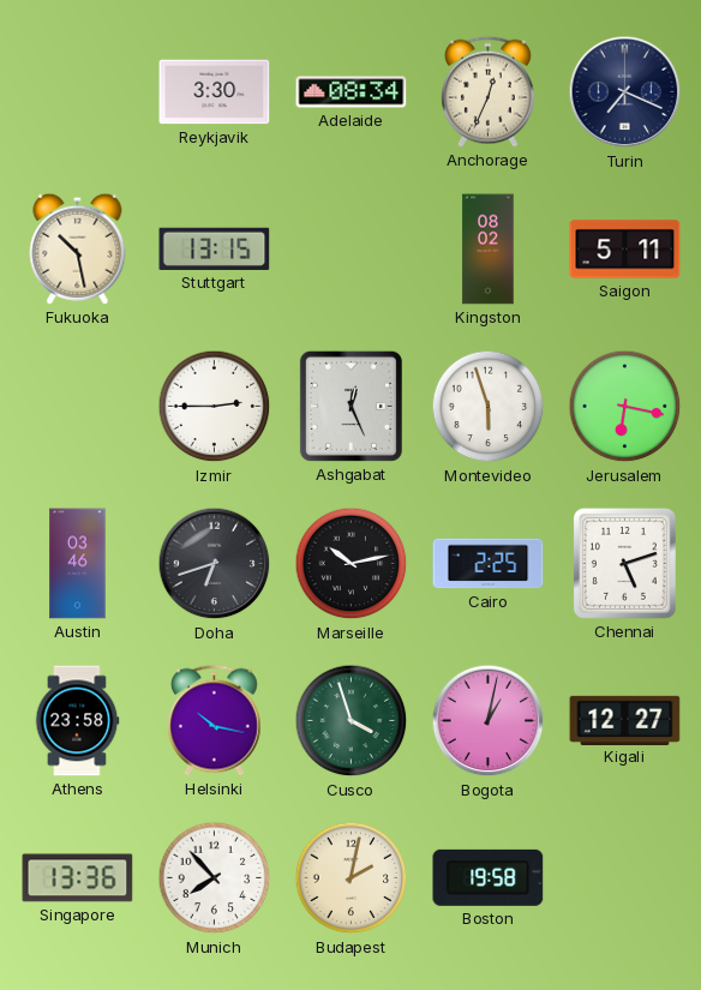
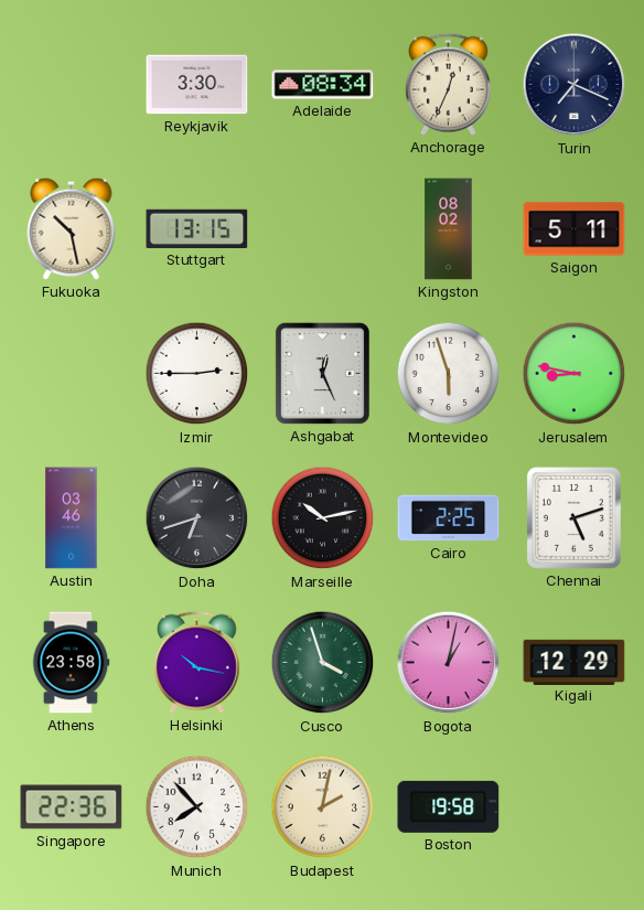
Jerusalem: 6:17 -> 8:47
Kigali: 12:27 -> 12:29
Singapore: 13:36 -> 22:36
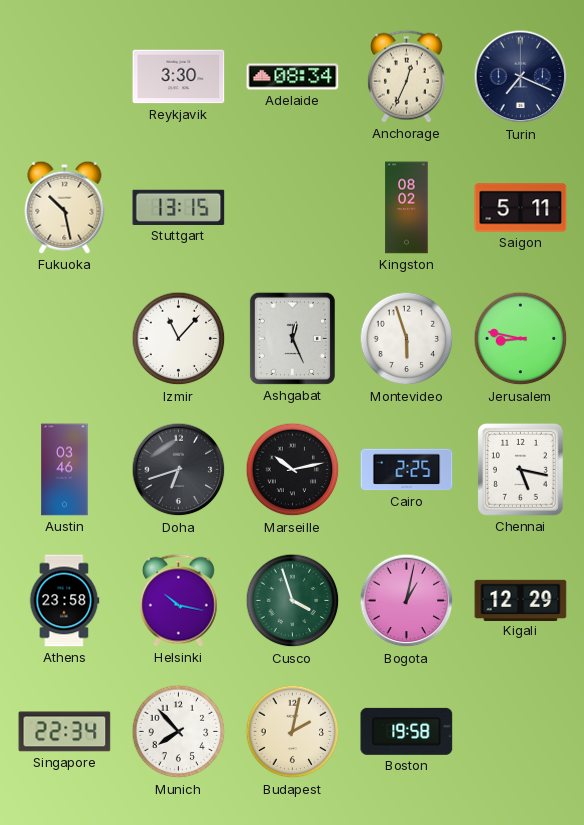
Izmir: 2:45 -> 11:07
Chennai: 5:12 -> 5:17
Singapore: 22:36 -> 22:34
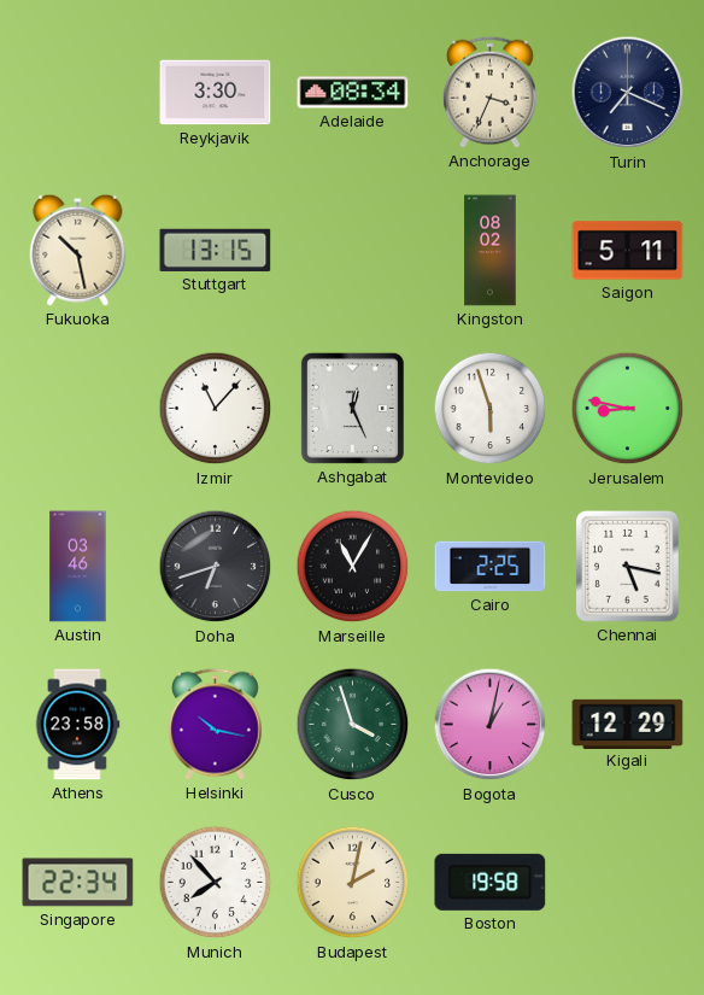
Anchorage: 12:34 -> 3:34
Marseille: 10:13 -> 11:05
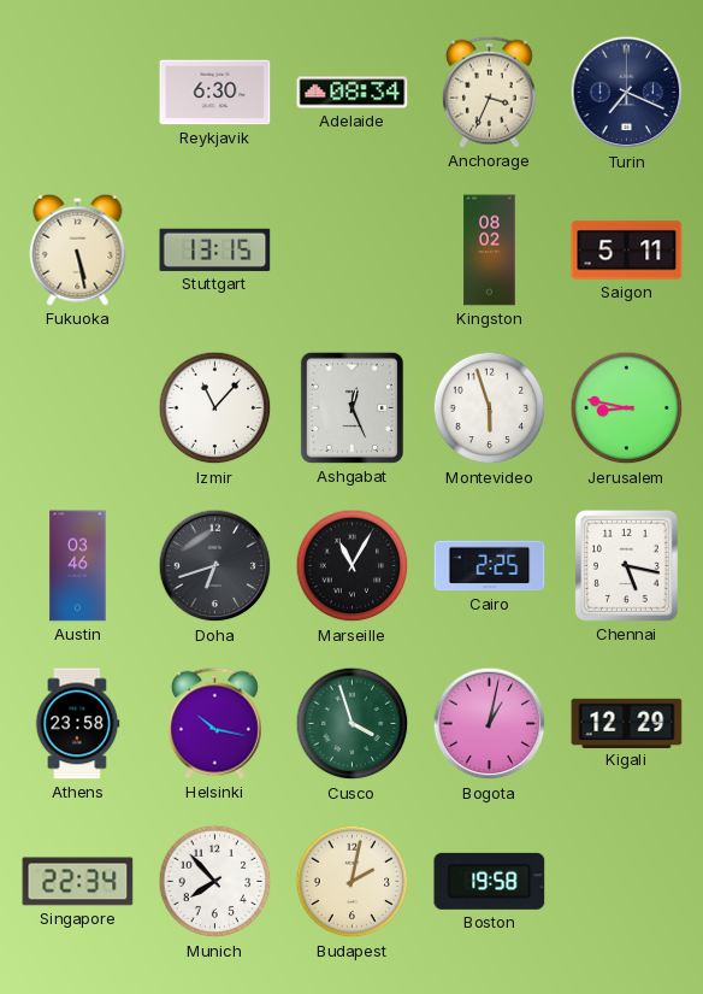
Reykjavik: 3:30 -> 6:30
Fukuoka: 10:28 -> 5:28
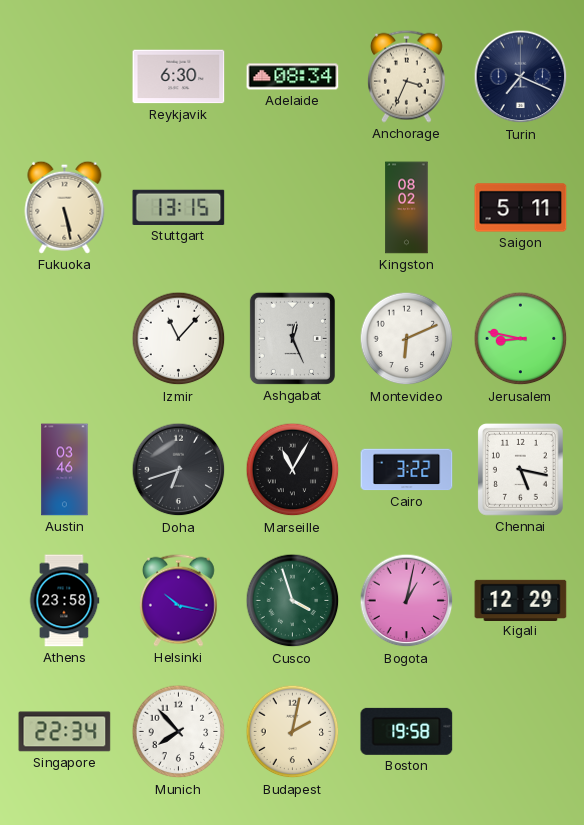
Montevideo: 5:57 -> 6:11
Cairo: 2:25 -> 3:22
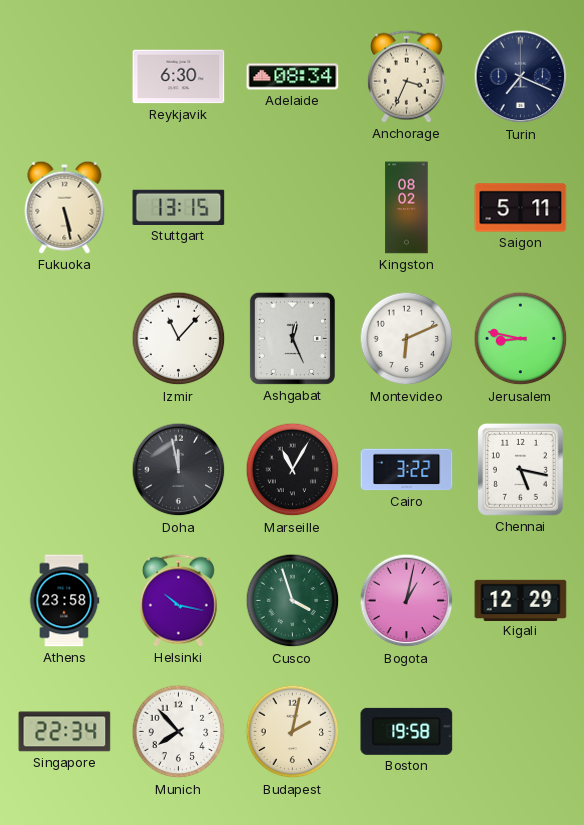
Austin: 03:46 -> none
Doha: 6:42 -> 11:58
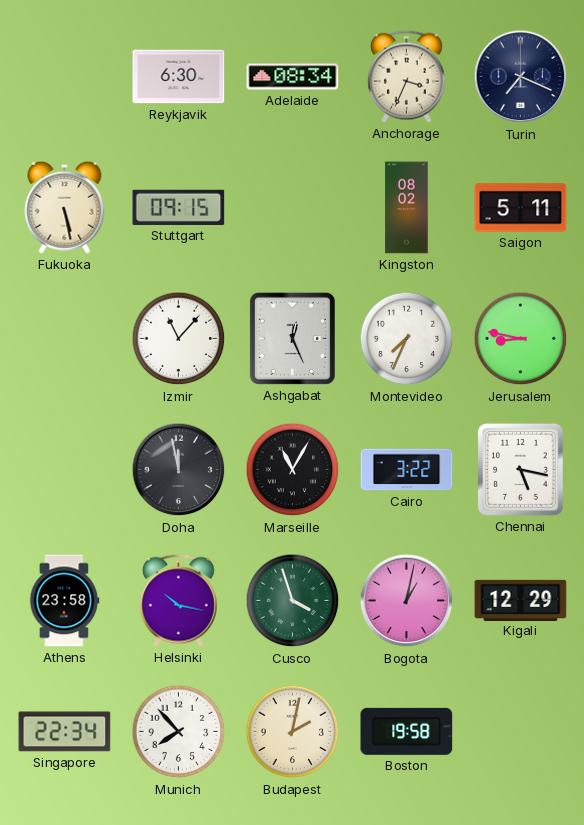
Stuttgart: 13:15 -> 09:15
Montevideo: 6:11 -> 7:34
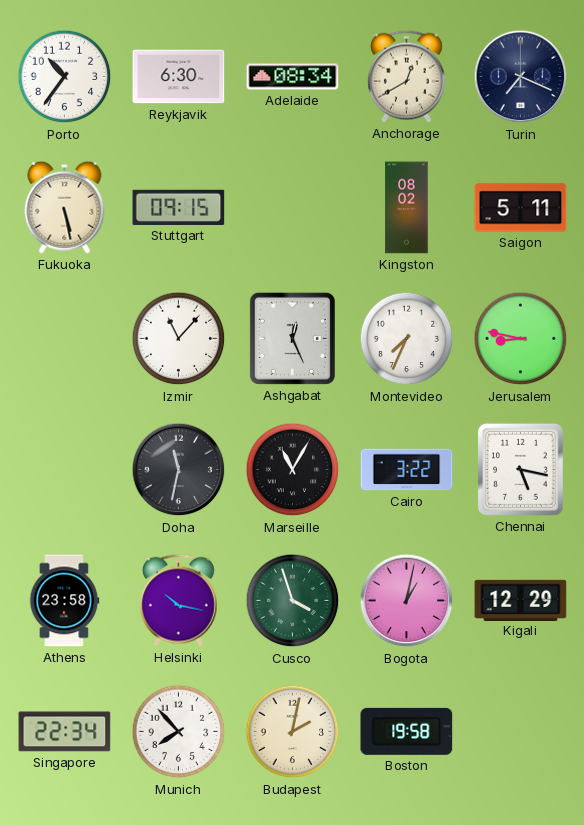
Porto: none -> 10:36
Anchorage: 3:34 -> 12:40
Doha: 11:58 -> 11:32
